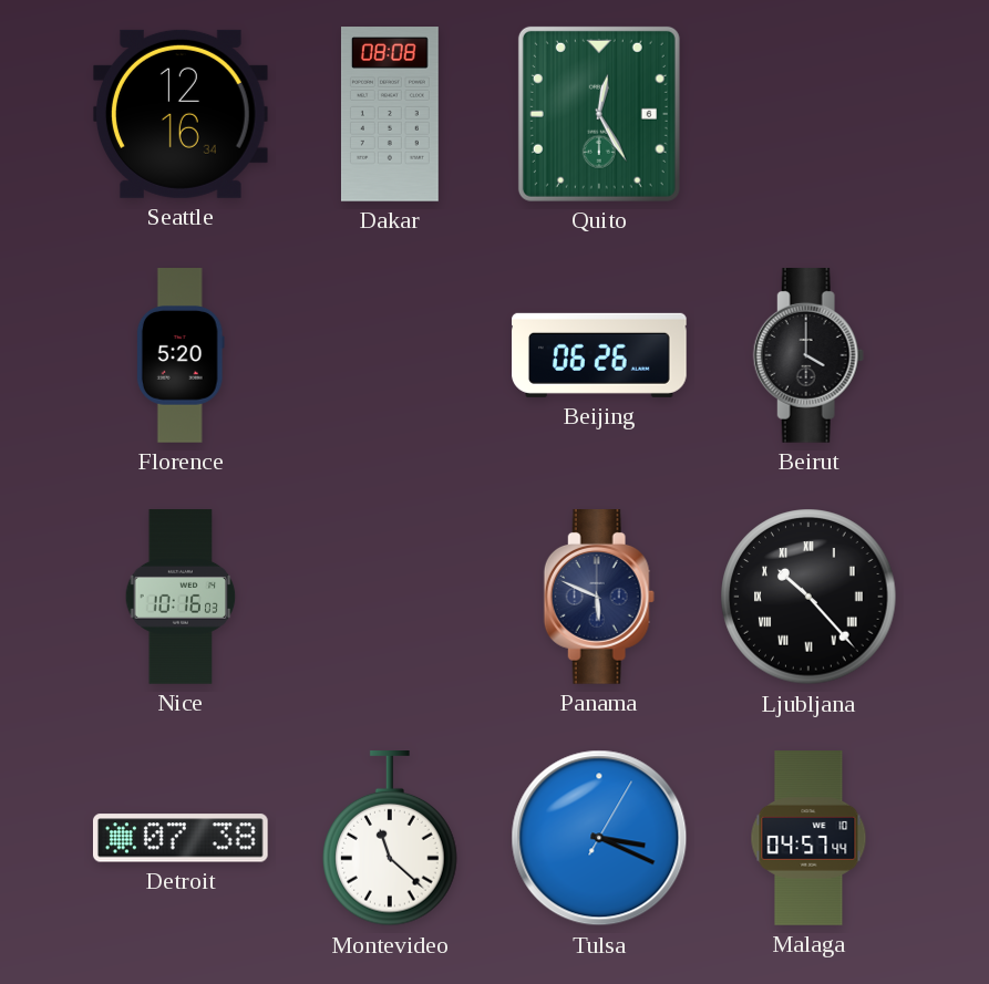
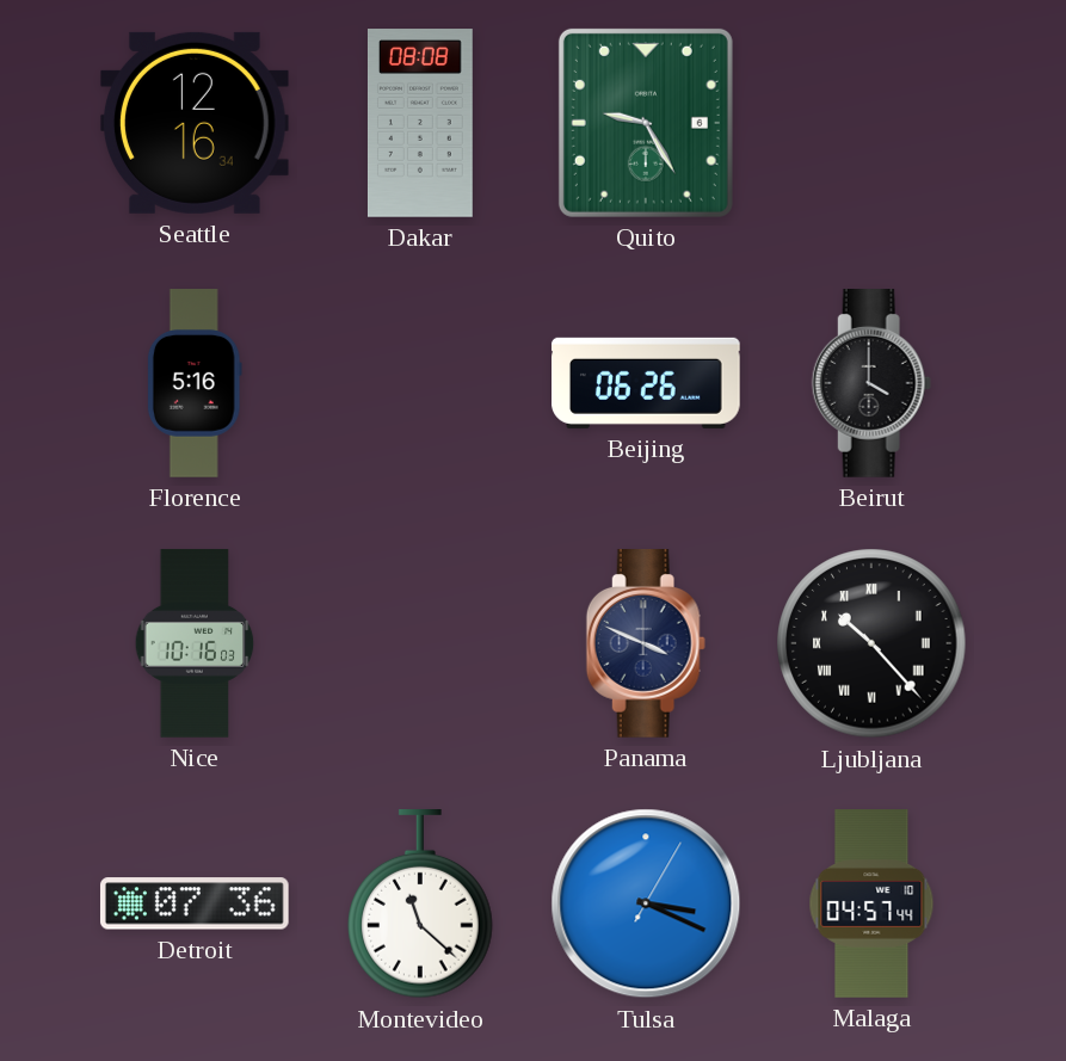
Quito: 12:25 -> 9:25
Florence: 5:20 -> 5:16
Panama: 5:49 -> 3:49
Detroit: 07:38 -> 07:36
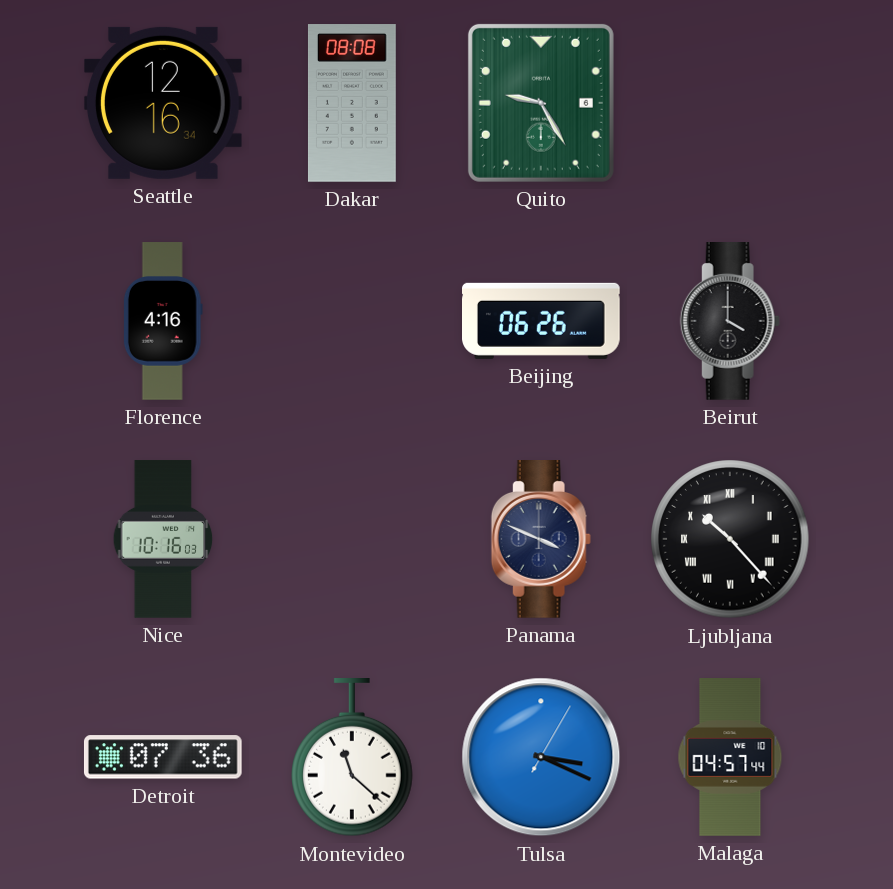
Florence: 5:16 -> 4:16
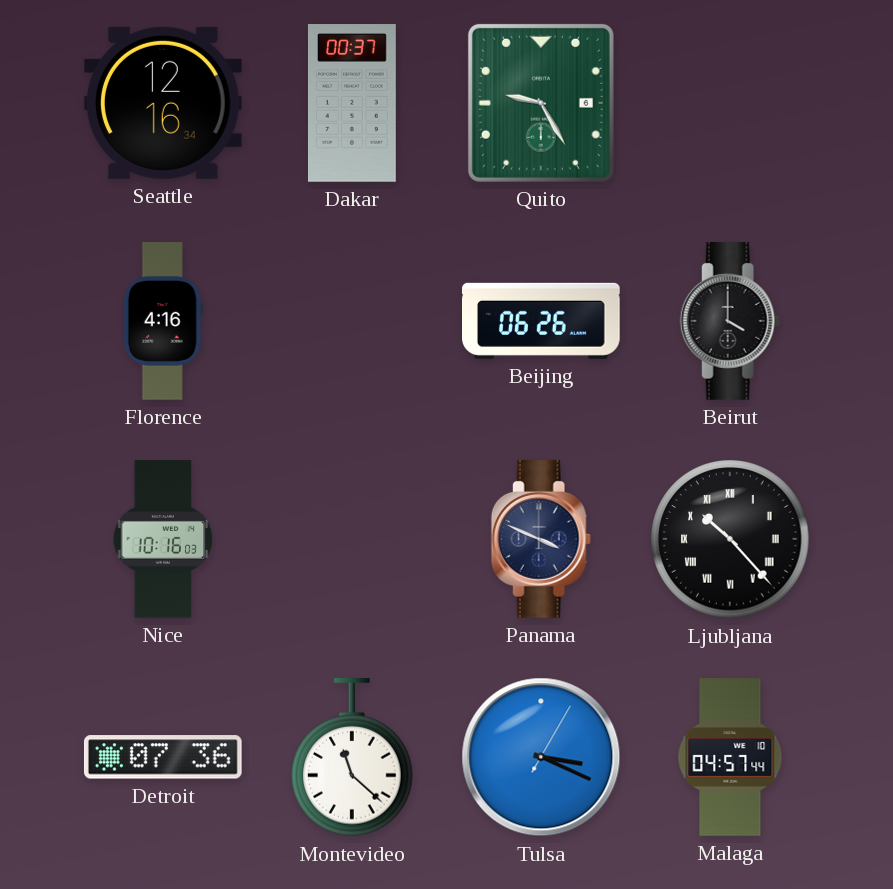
Dakar: 08:08 -> 00:37
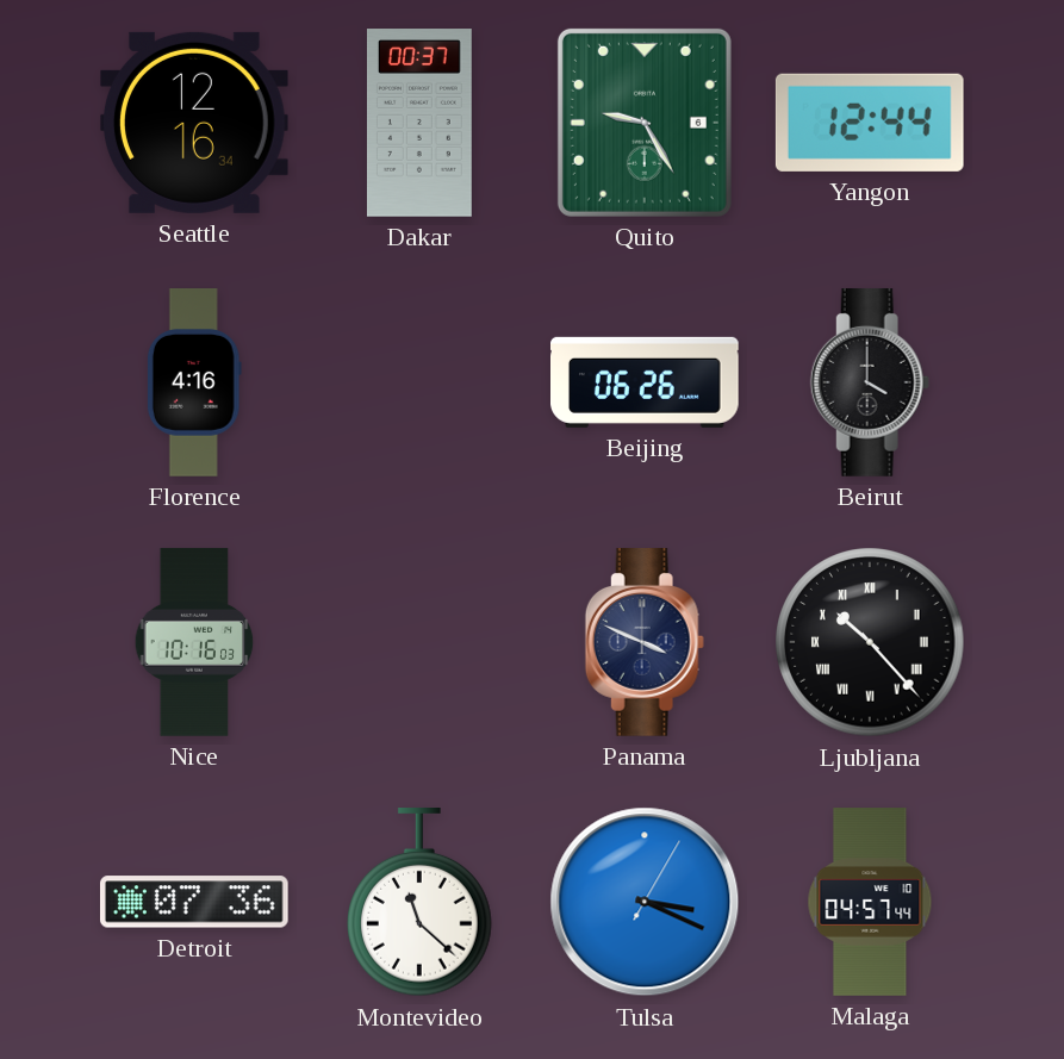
Yangon: none -> 12:44
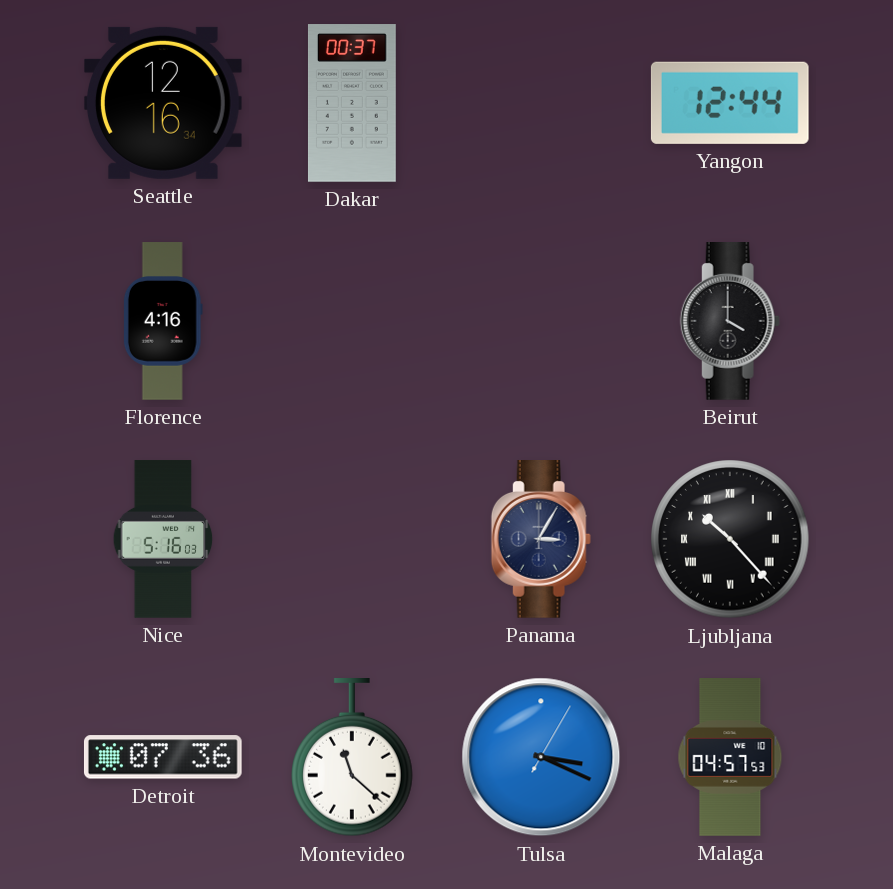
Quito: 9:25 -> none
Beijing: 06:26 -> none
Nice: 10:16 -> 5:16
Panama: 3:49 -> 3:05
Malaga: 04:57:44 -> 04:57:53
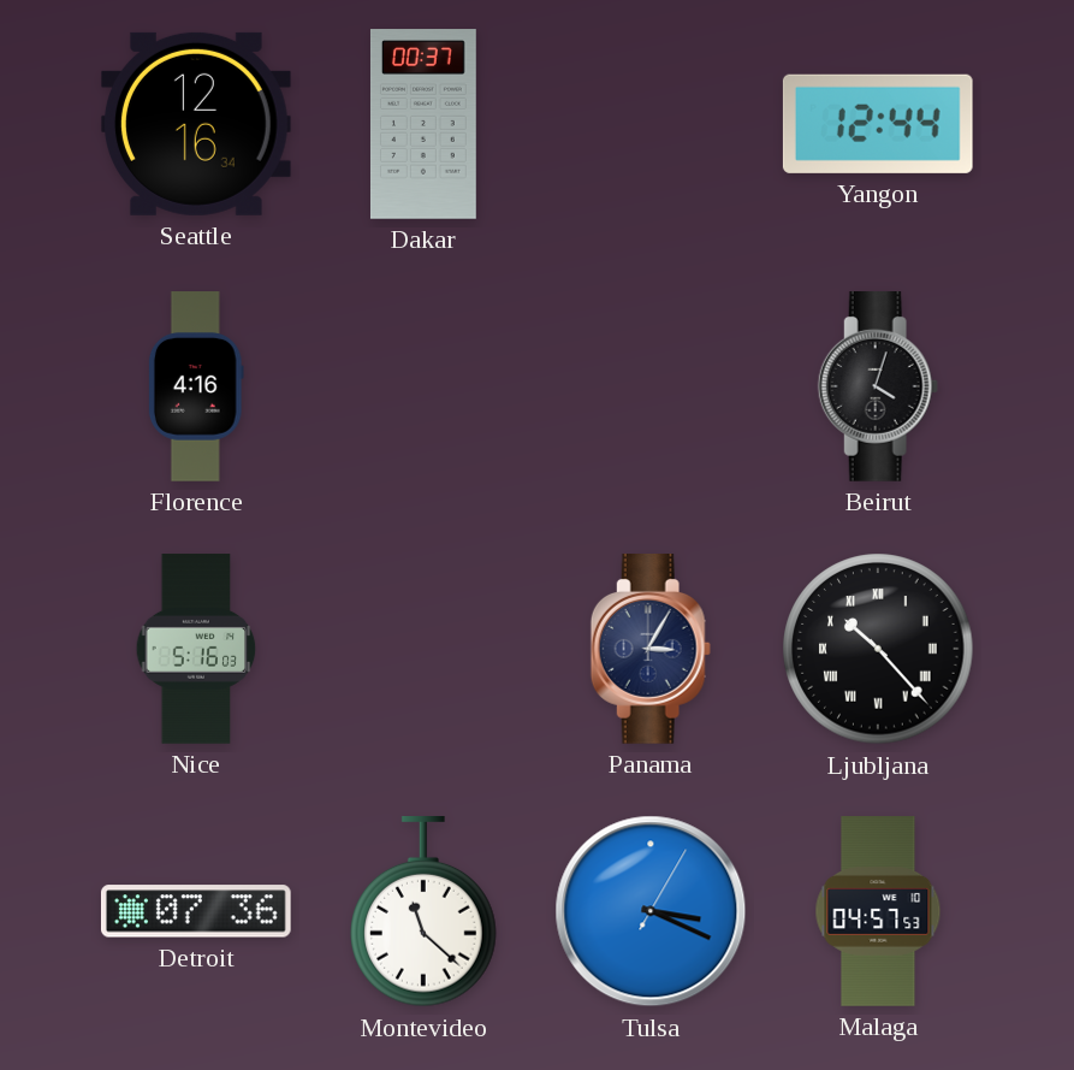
Beirut: 4:00 -> 4:03
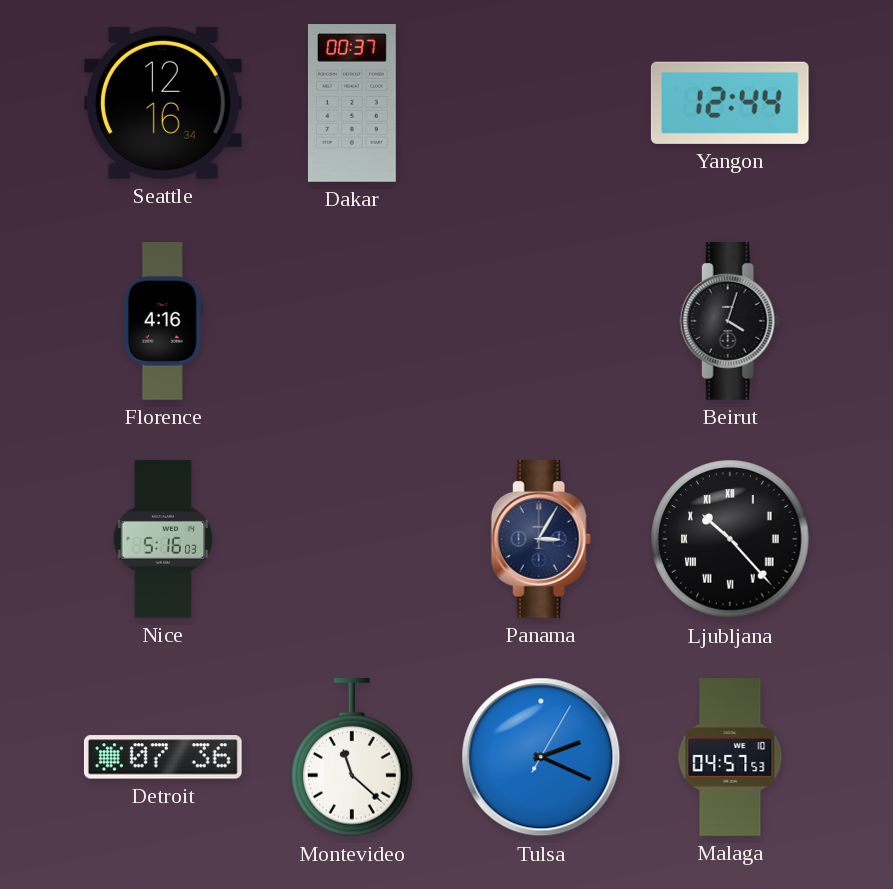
Tulsa: 3:19 -> 2:19
